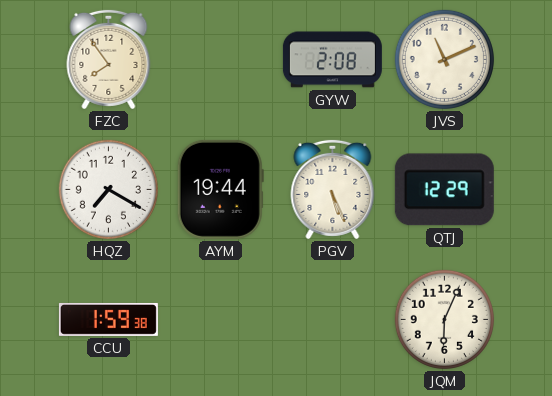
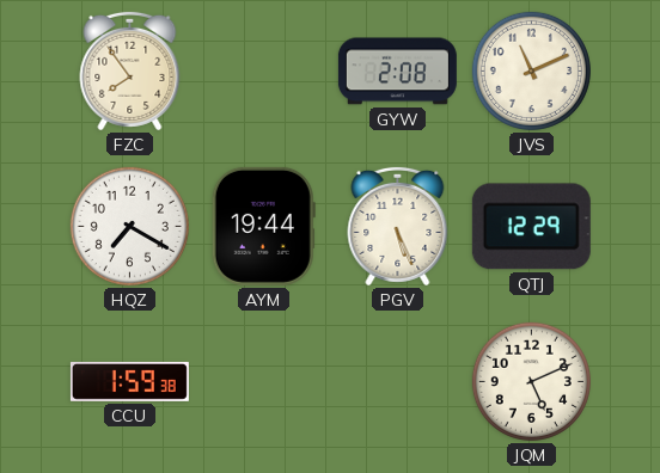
JQM: 6:04 -> 5:11
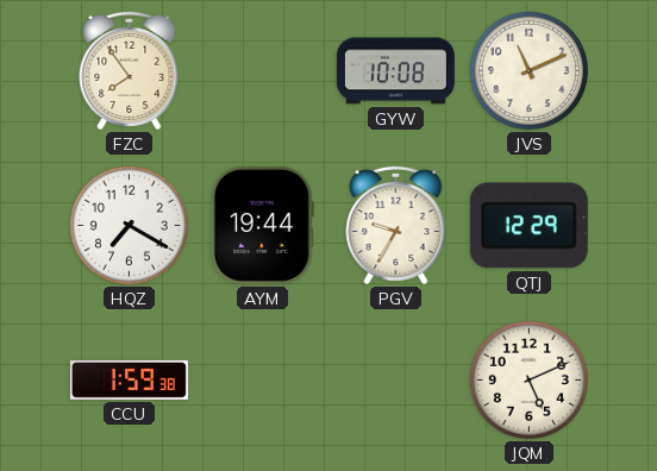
GYW: 2:08 -> 10:08
PGV: 5:26 -> 9:35
